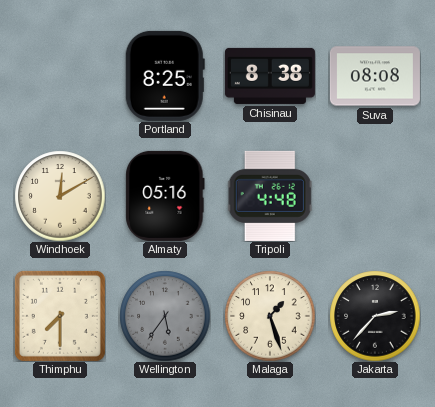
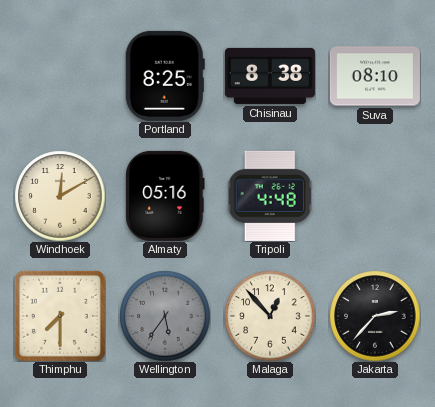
Suva: 08:08 -> 08:10
Malaga: 1:27 -> 12:53
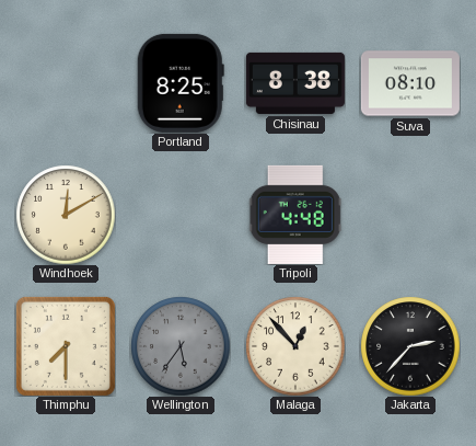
Almaty: 05:16 -> none
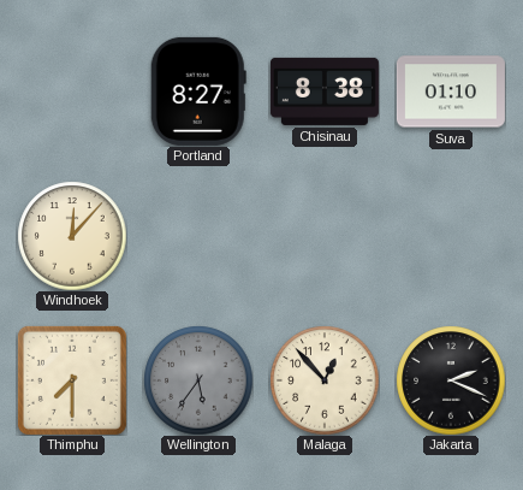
Portland: 8:25 -> 8:27
Suva: 08:10 -> 01:10
Windhoek: 12:10 -> 12:07
Tripoli: 4:48 -> none
Jakarta: 2:37 -> 2:19
